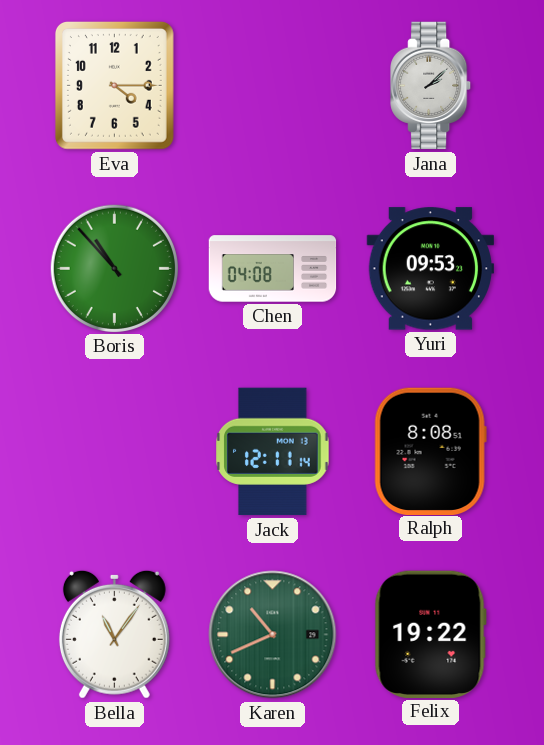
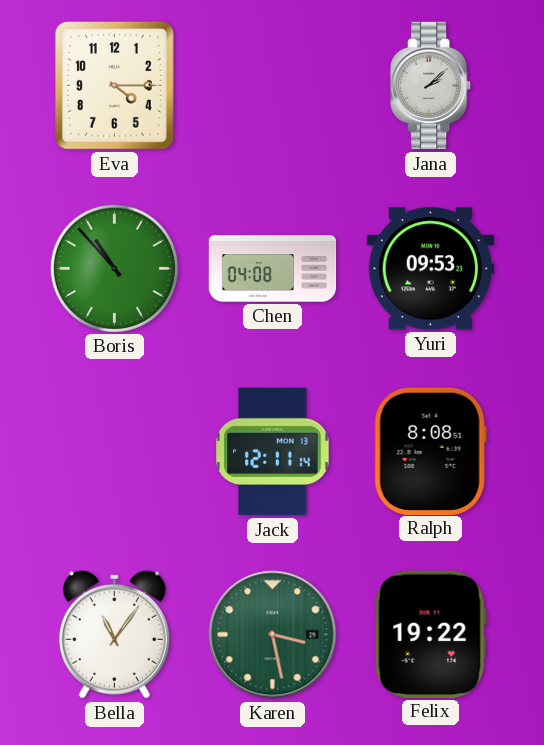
Karen: 10:41 -> 3:28
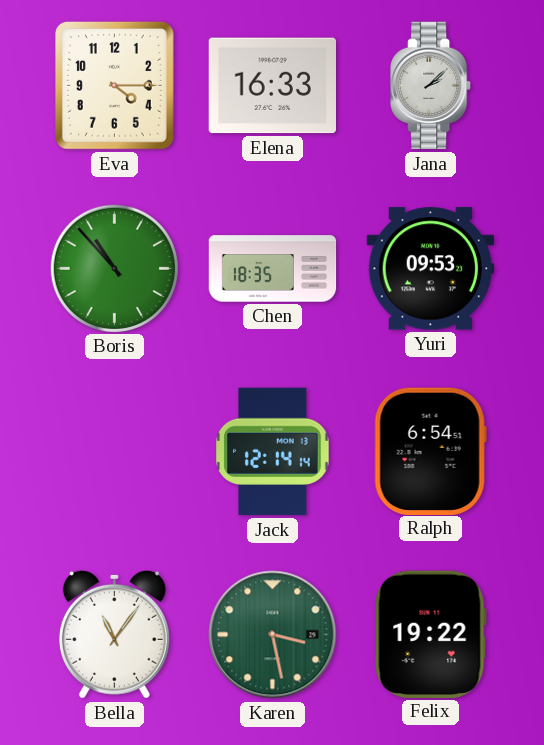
Elena: none -> 16:33
Chen: 04:08 -> 18:35
Jack: 12:11 -> 12:14
Ralph: 8:08 -> 6:54
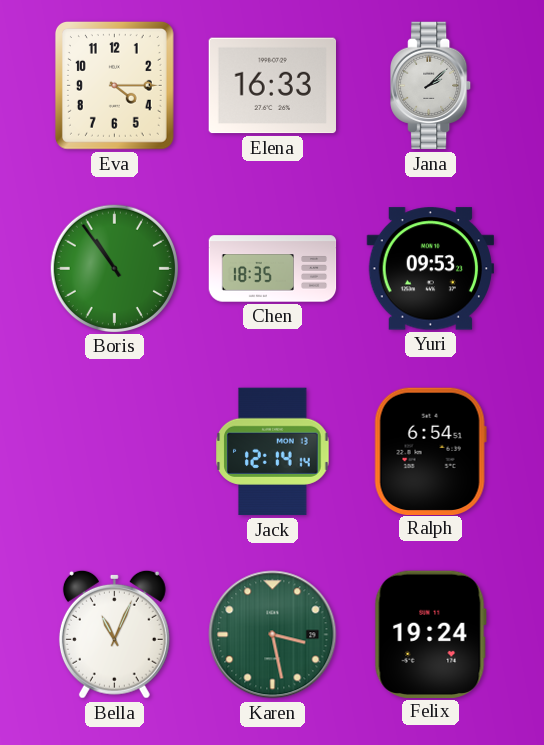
Boris: 10:53 -> 10:54
Bella: 11:06 -> 11:04
Felix: 19:22 -> 19:24
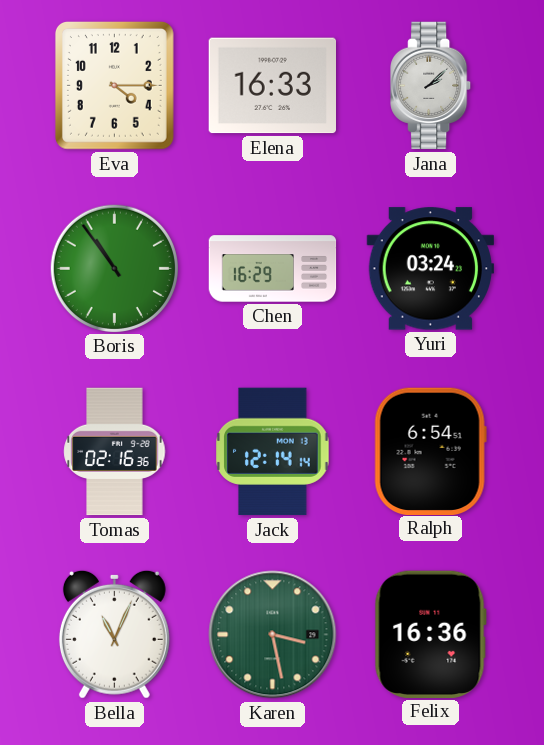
Chen: 18:35 -> 16:29
Yuri: 09:53 -> 03:24
Tomas: none -> 02:16
Felix: 19:24 -> 16:36
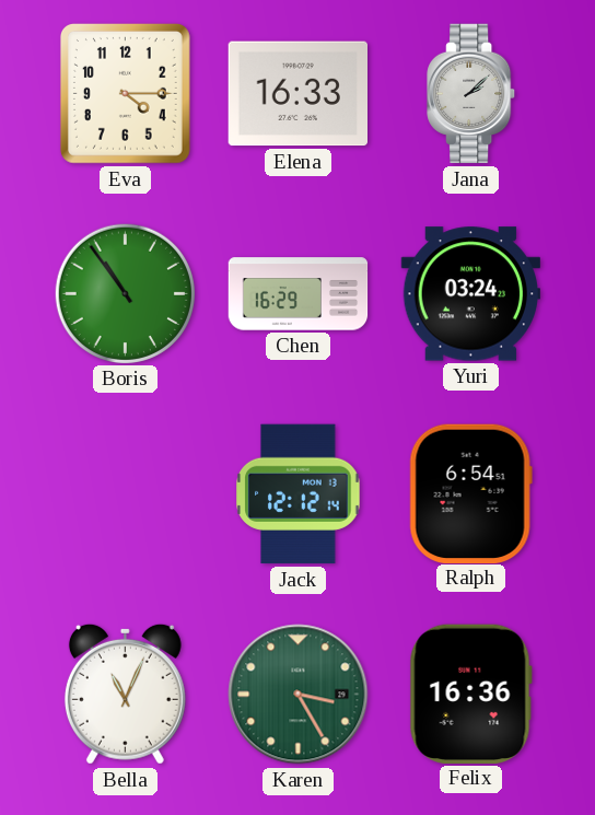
Tomas: 02:16 -> none
Jack: 12:14 -> 12:12
Karen: 3:28 -> 3:25
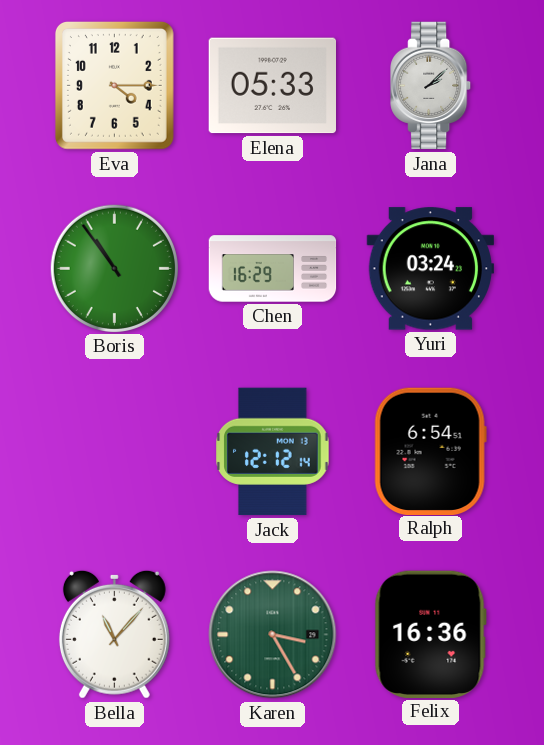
Elena: 16:33 -> 05:33
Bella: 11:04 -> 11:07
